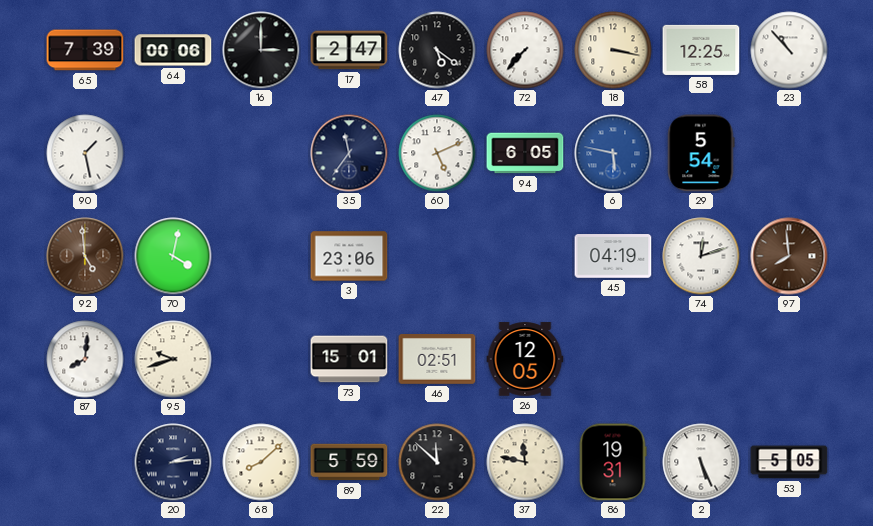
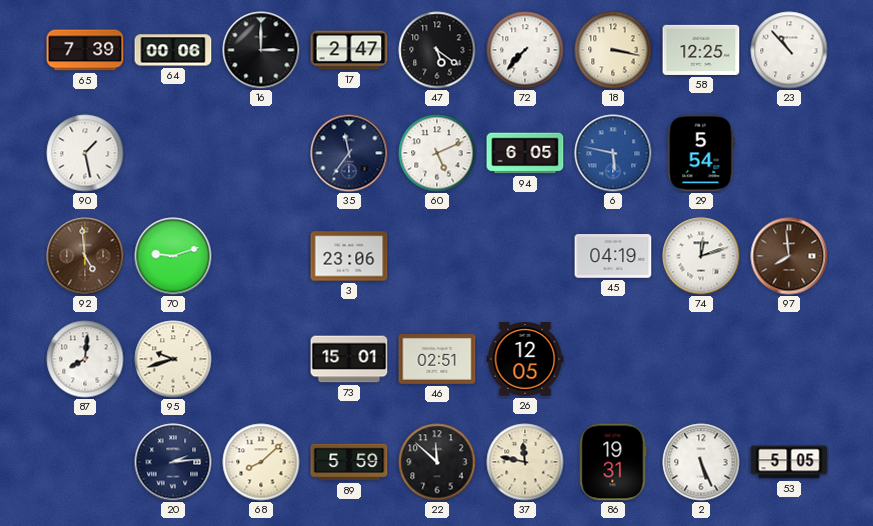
70: 4:02 -> 9:12
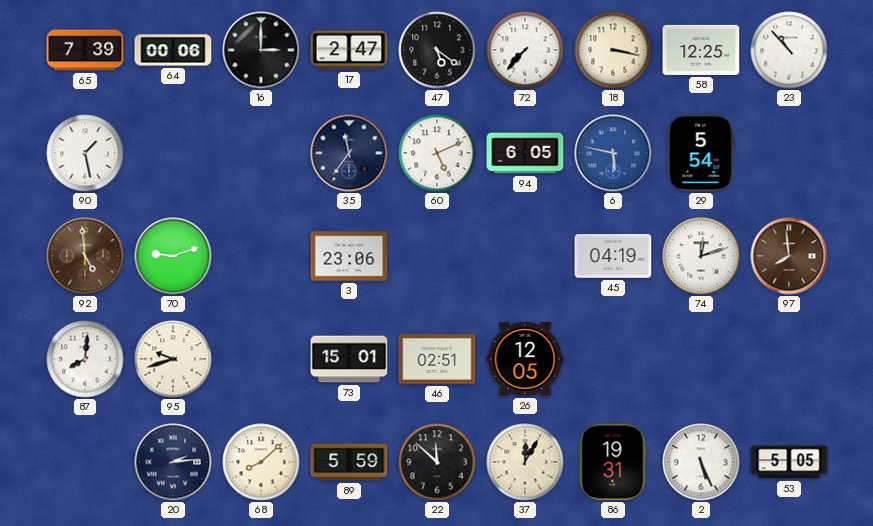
37: 11:47 -> 12:05
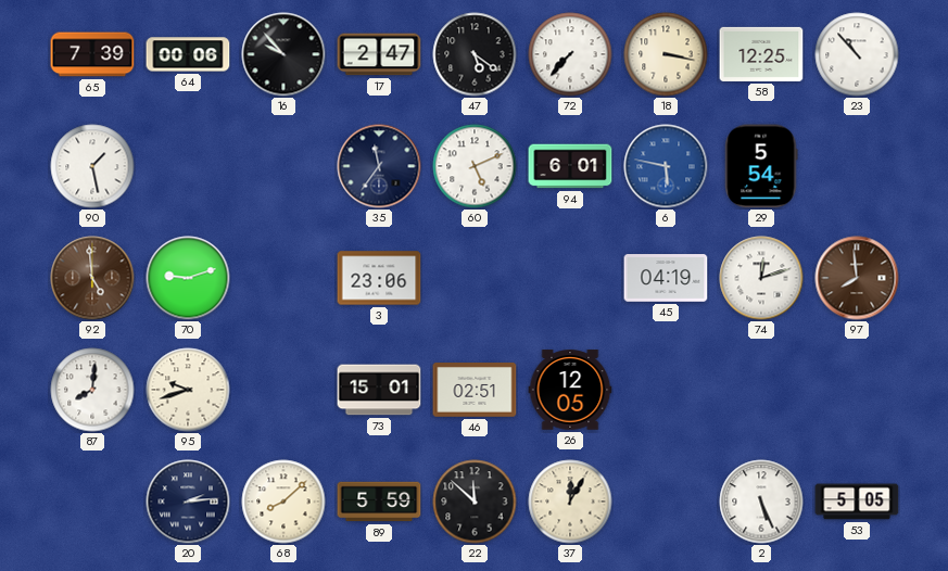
16: 3:00 -> 9:53
94: 6:05 -> 6:01
86: 19:31 -> none
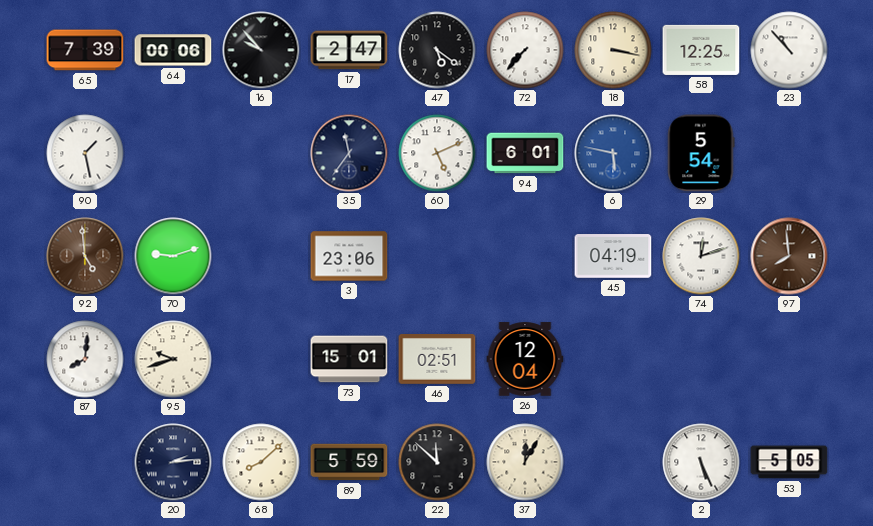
26: 12:05 -> 12:04
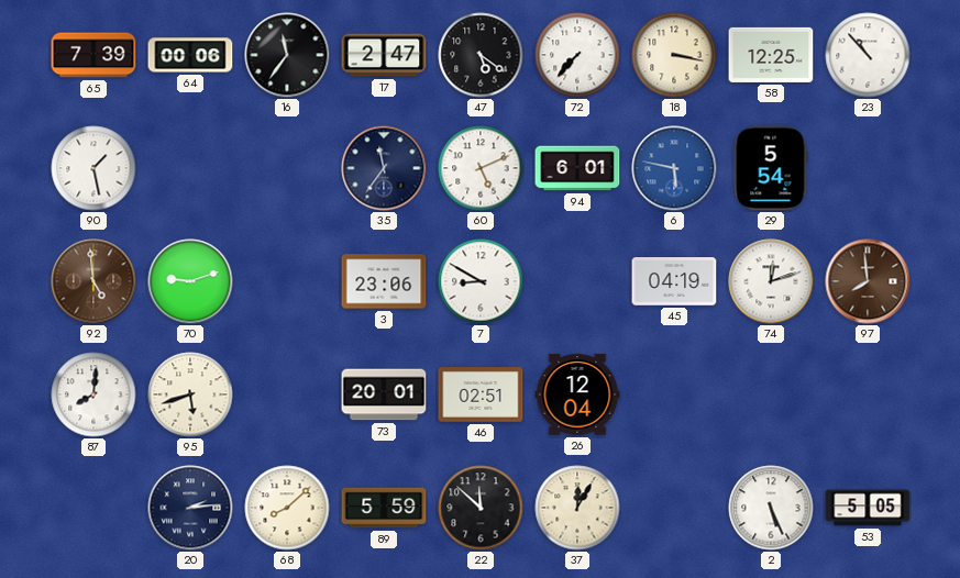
16: 9:53 -> 11:36
7: none -> 8:50
95: 9:42 -> 5:42
73: 15:01 -> 20:01
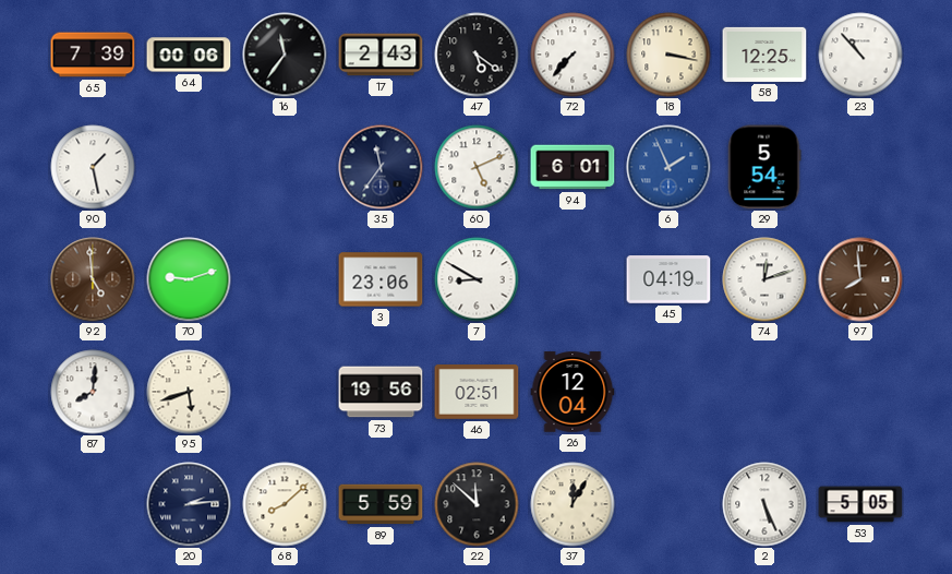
17: 2:47 -> 2:43
6: 5:47 -> 1:56
73: 20:01 -> 19:56
